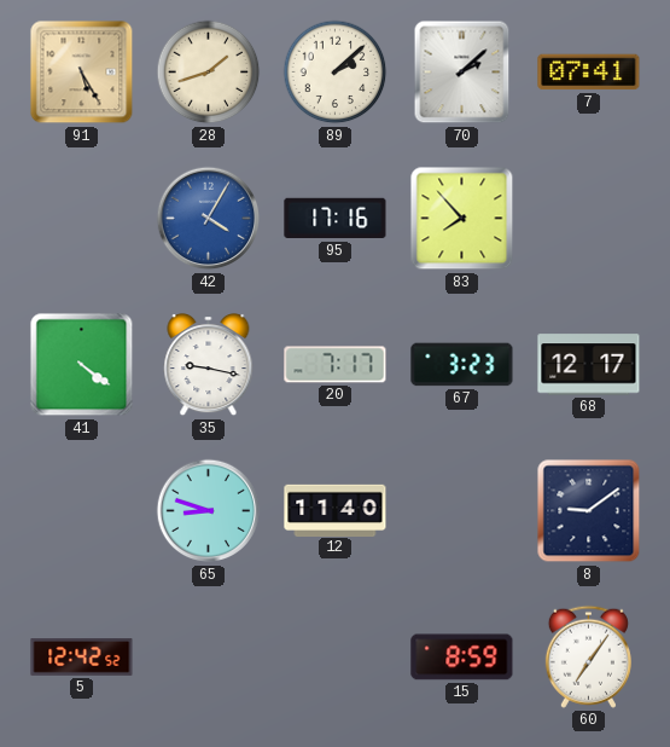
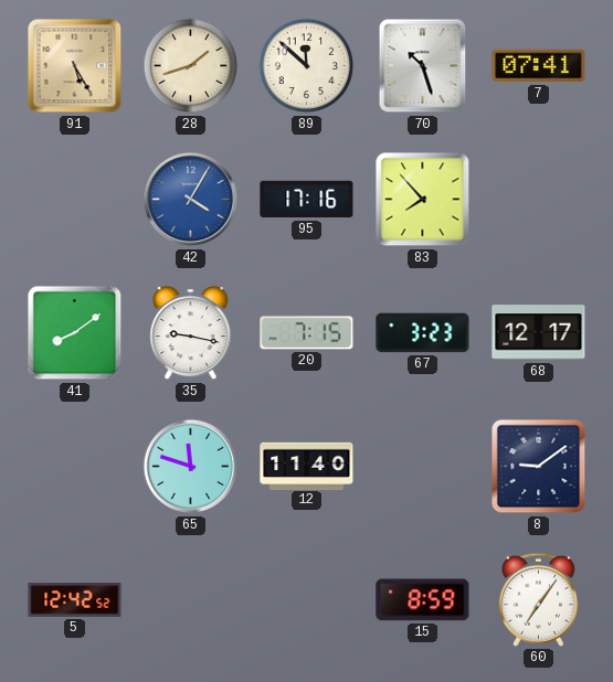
89: 2:08 -> 11:52
70: 2:08 -> 10:27
41: 4:21 -> 8:09
20: 7:17 -> 7:15
65: 8:48 -> 11:48
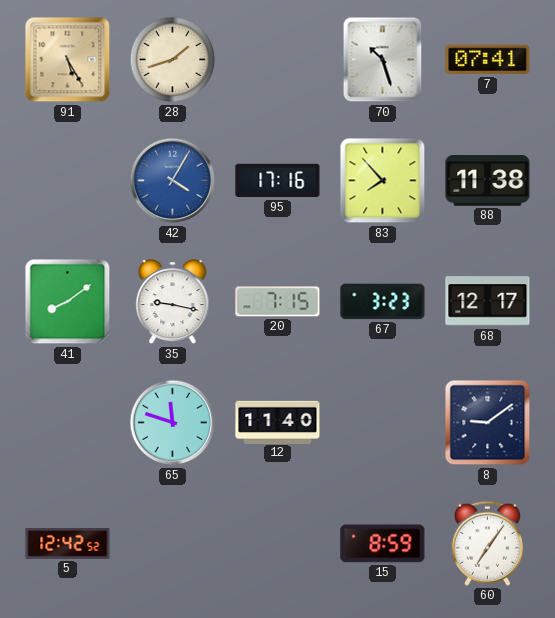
89: 11:52 -> none
88: none -> 11:38
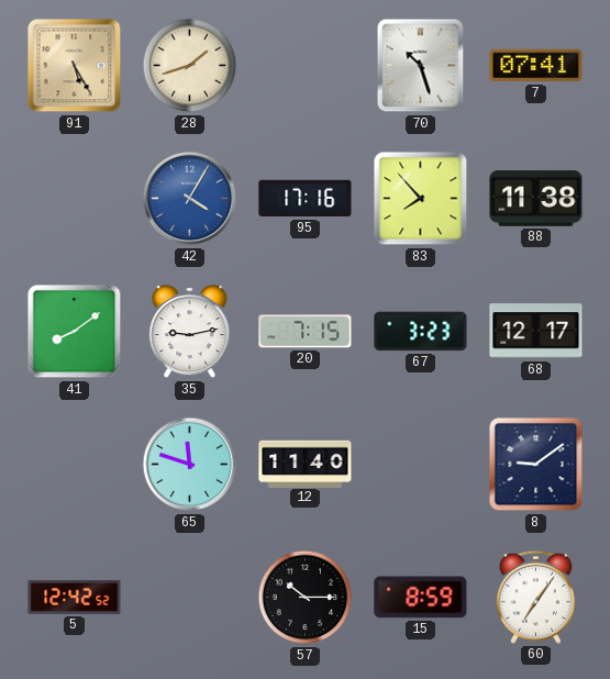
35: 9:17 -> 9:13
57: none -> 10:15
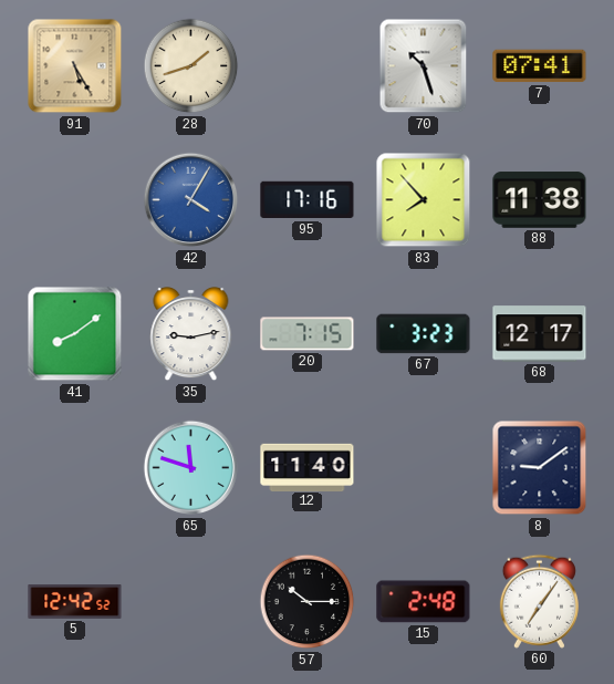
15: 8:59 -> 2:48
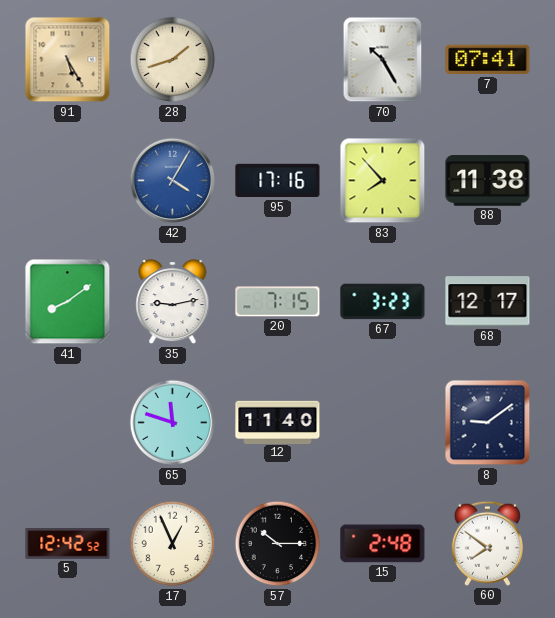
70: 10:27 -> 10:25
17: none -> 12:56
60: 7:06 -> 7:51
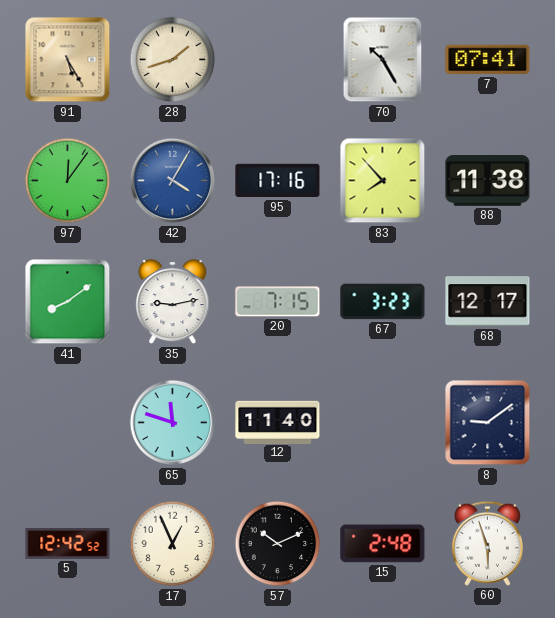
97: none -> 12:06
57: 10:15 -> 10:11
60: 7:51 -> 5:57
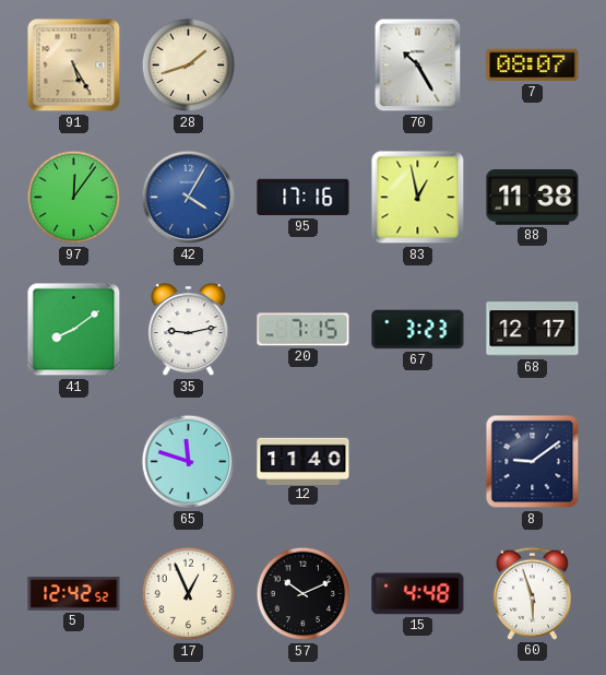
7: 07:41 -> 08:07
83: 7:53 -> 12:58
15: 2:48 -> 4:48
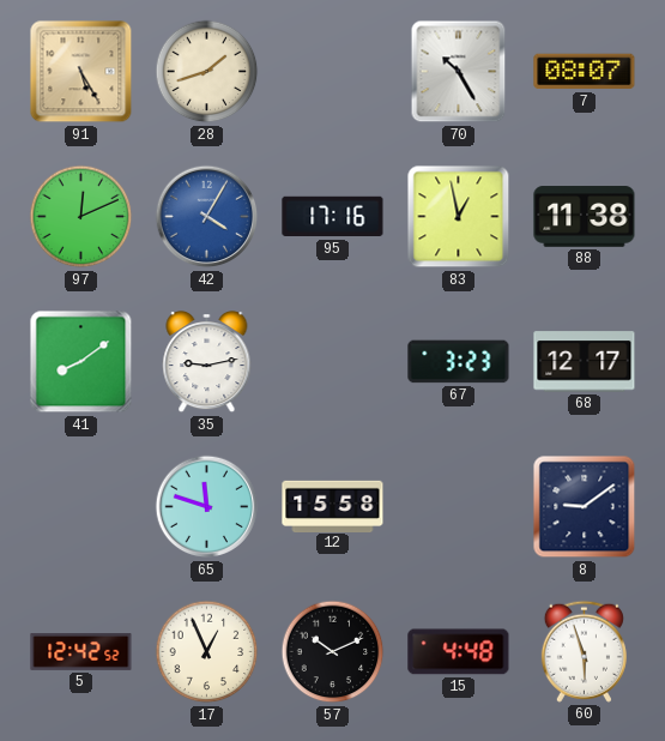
97: 12:06 -> 12:11
20: 7:15 -> none
12: 11:40 -> 15:58
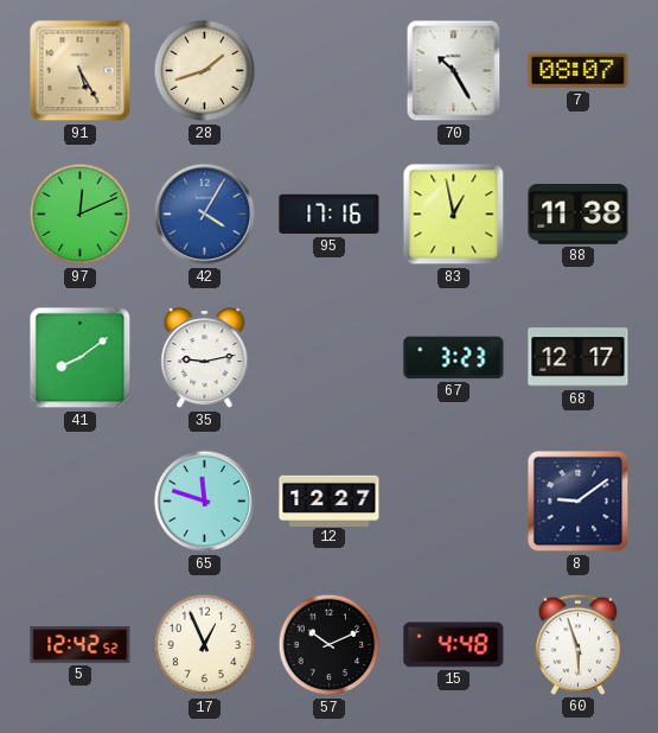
12: 15:58 -> 12:27
